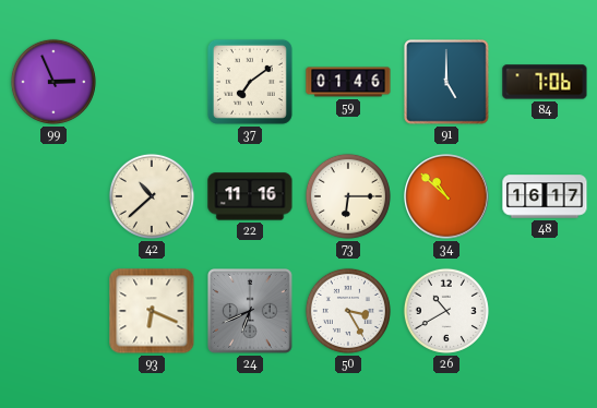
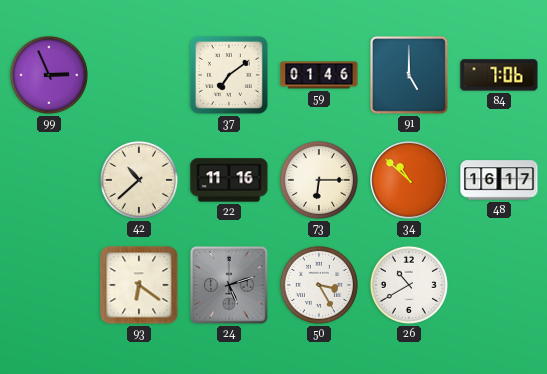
93: 6:19 -> 6:21
24: 6:41 -> 5:12
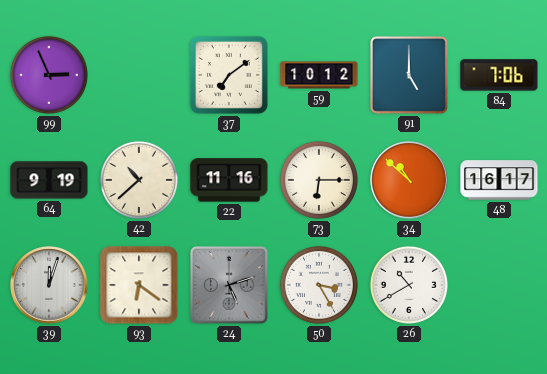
59: 01:46 -> 10:12
64: none -> 9:19
39: none -> 12:03
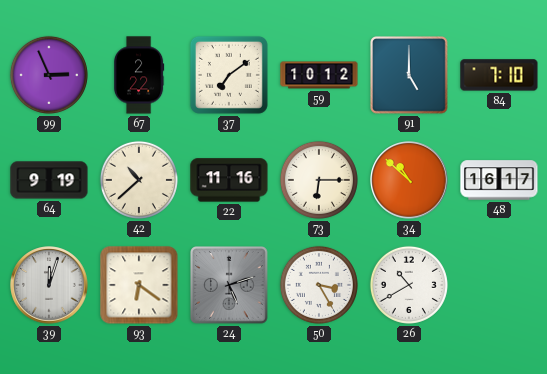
67: none -> 2:22
84: 7:06 -> 7:10
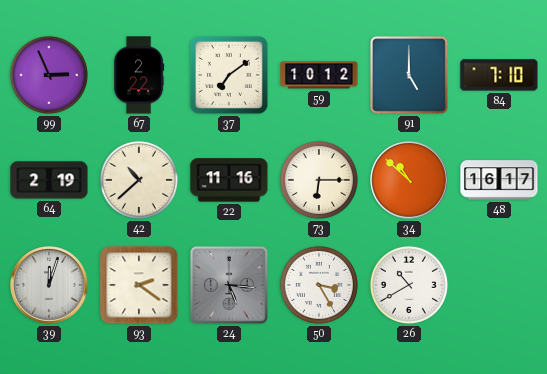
64: 9:19 -> 2:19
93: 6:21 -> 2:21
24: 5:12 -> 5:16
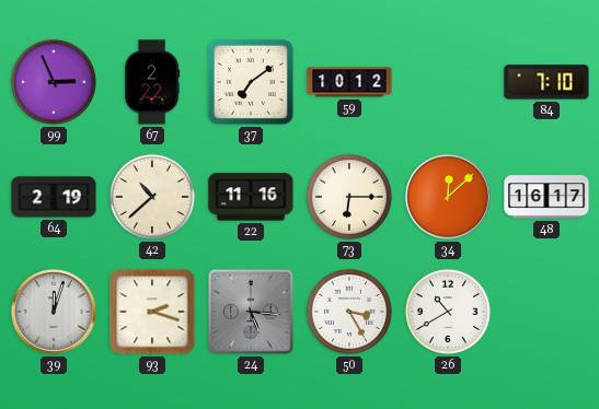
91: 5:00 -> none
34: 10:52 -> 12:08
93: 2:21 -> 2:18
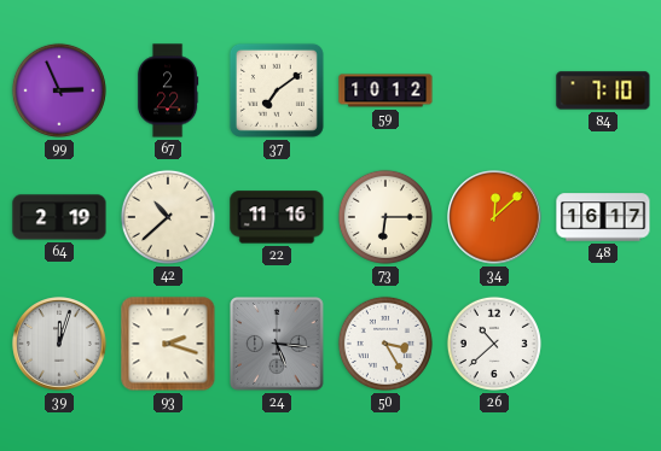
26: 10:40 -> 10:38
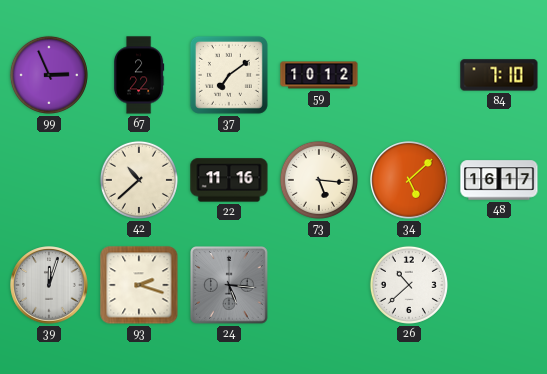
64: 2:19 -> none
73: 6:15 -> 5:16
34: 12:08 -> 5:08
50: 3:25 -> none
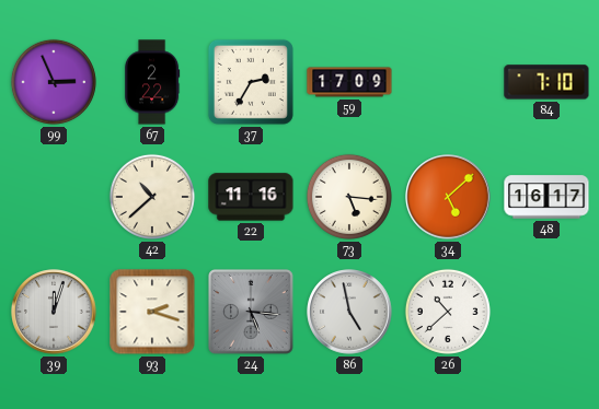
37: 7:09 -> 2:35
59: 10:12 -> 17:09
86: none -> 4:58
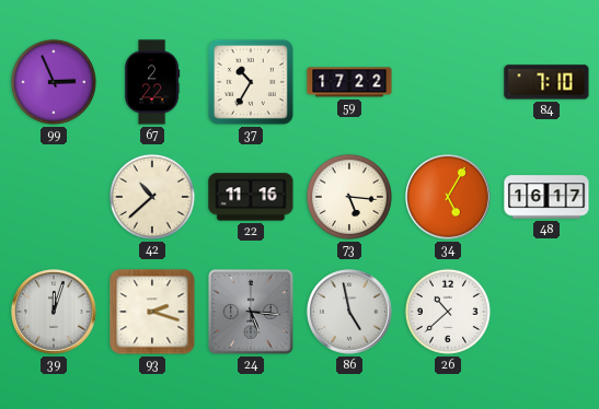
37: 2:35 -> 10:35
59: 17:09 -> 17:22
34: 5:08 -> 5:05
